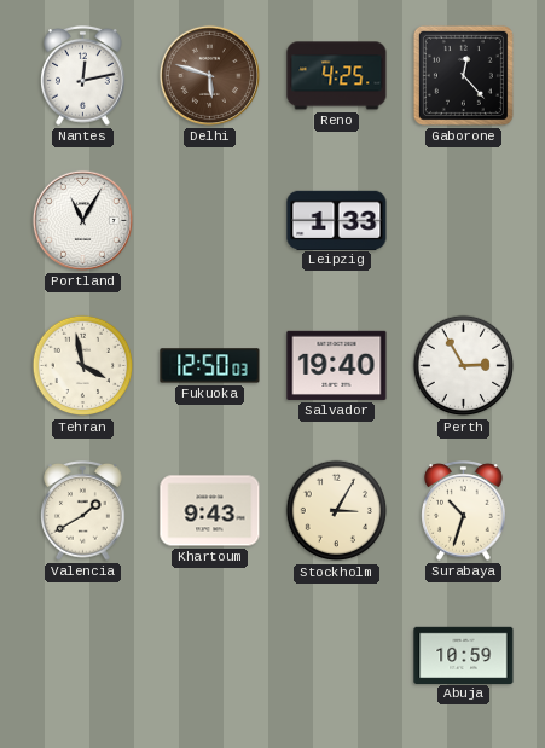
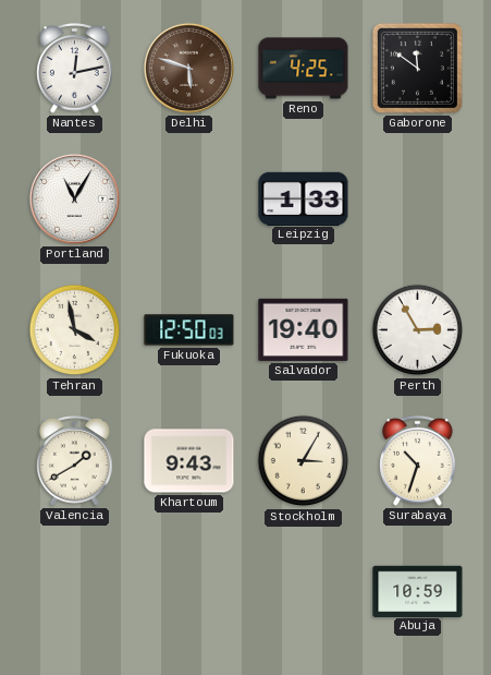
Gaborone: 12:23 -> 11:51
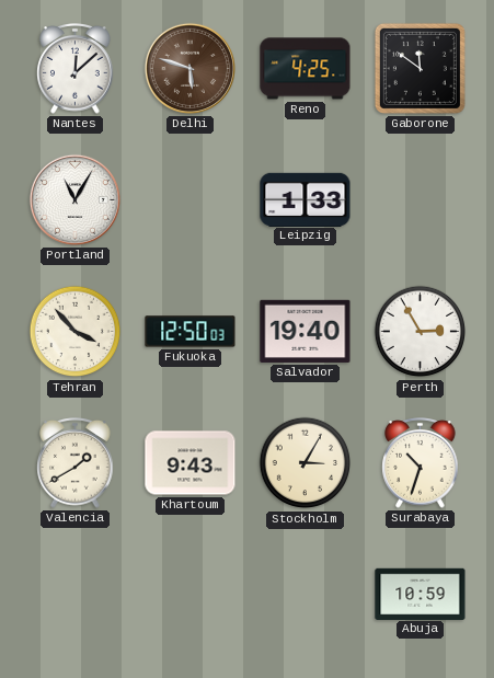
Nantes: 12:13 -> 12:08
Tehran: 3:58 -> 3:53
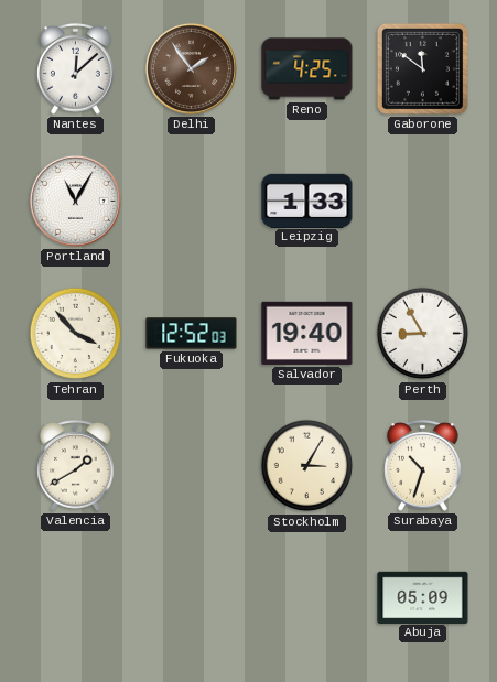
Delhi: 5:48 -> 1:54
Fukuoka: 12:50 -> 12:52
Perth: 2:55 -> 8:55
Khartoum: 9:43 -> none
Abuja: 10:59 -> 05:09
